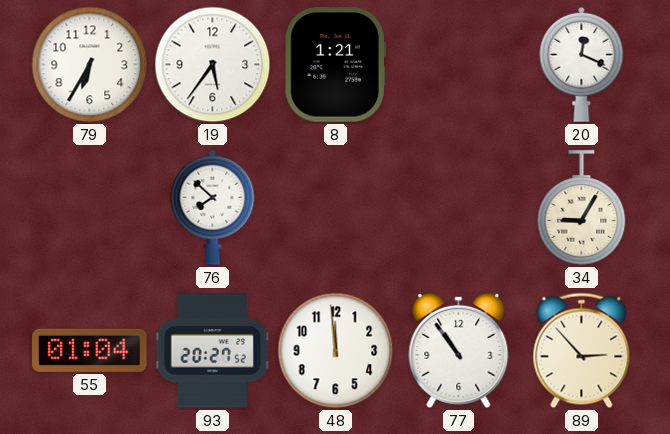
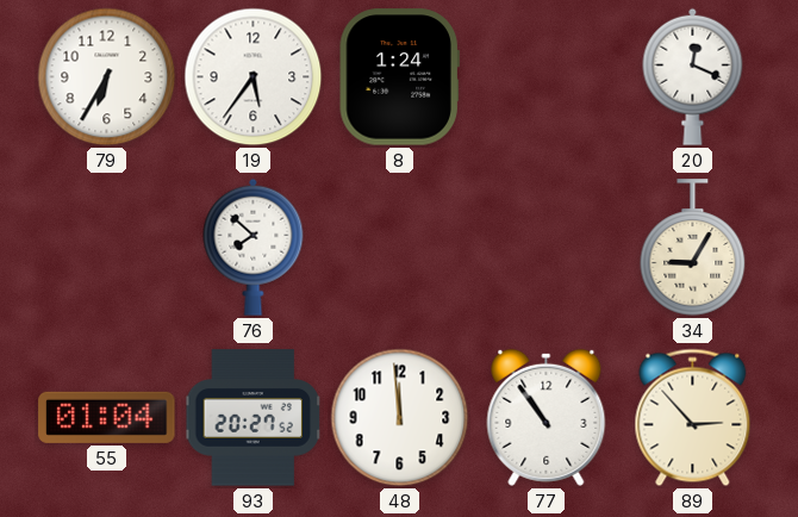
8: 1:21 -> 1:24
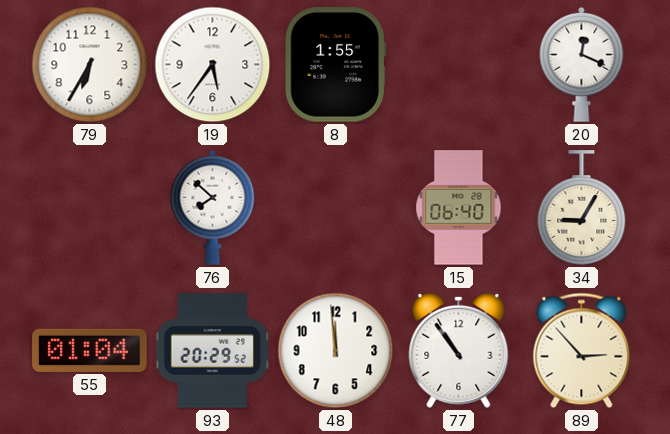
8: 1:24 -> 1:55
15: none -> 06:40
93: 20:27 -> 20:29
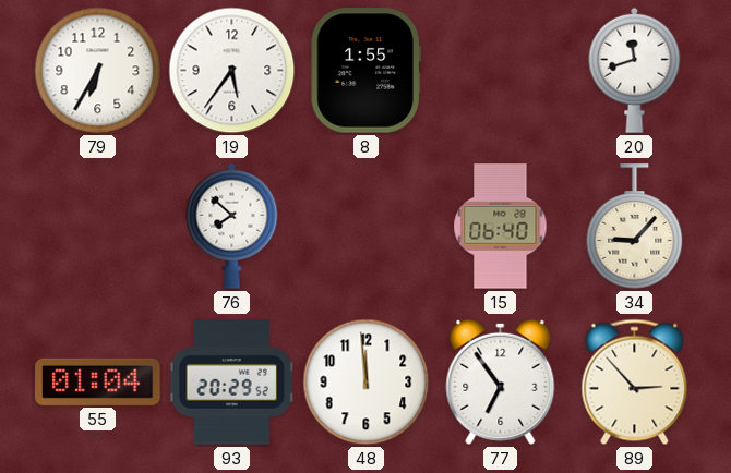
20: 12:19 -> 11:42
34: 9:05 -> 9:07
77: 10:54 -> 6:54
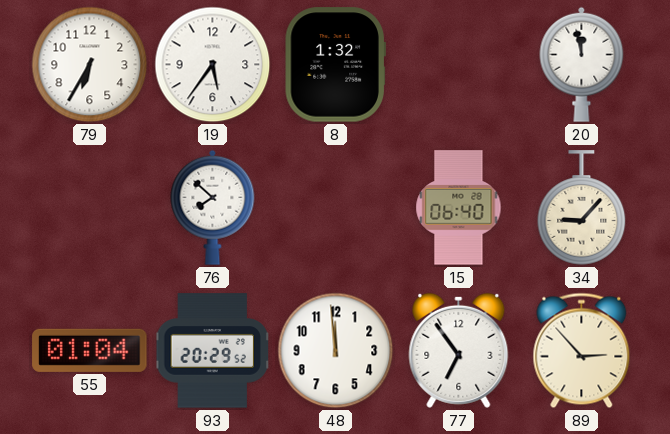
8: 1:55 -> 1:32
20: 11:42 -> 11:58
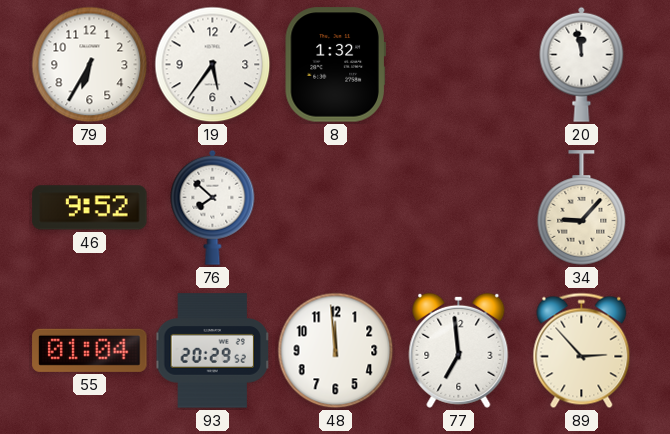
46: none -> 9:52
15: 06:40 -> none
77: 6:54 -> 6:59
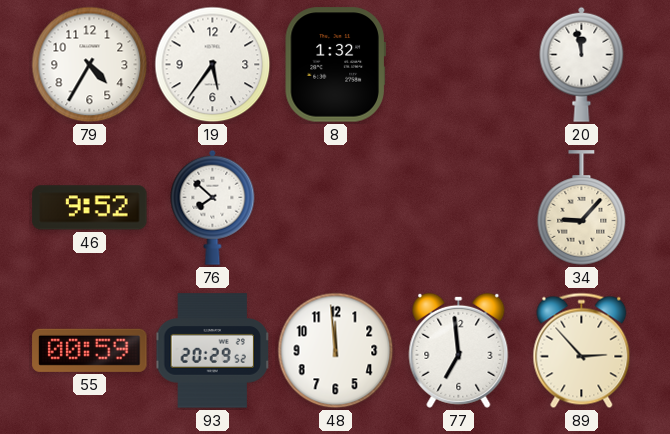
79: 6:35 -> 4:35
55: 01:04 -> 00:59
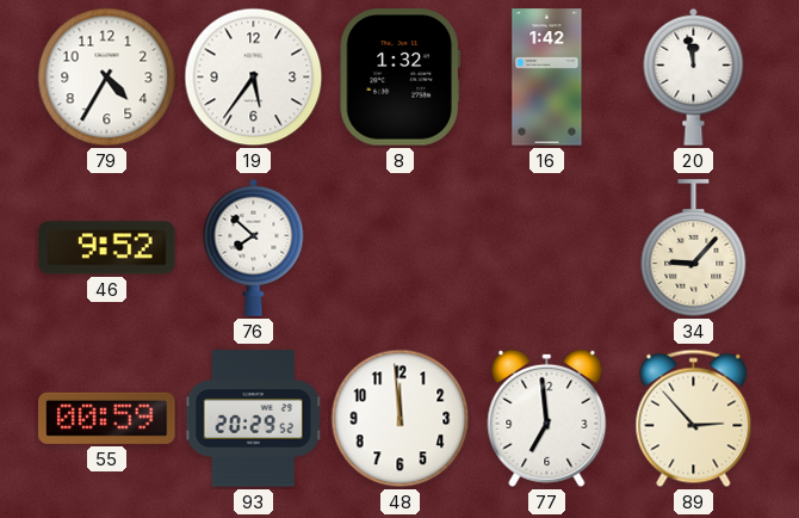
16: none -> 1:42
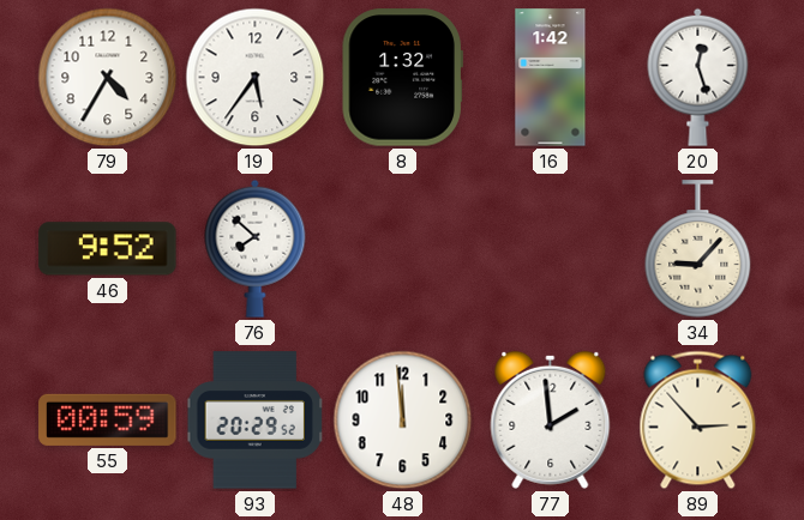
20: 11:58 -> 12:27
77: 6:59 -> 1:59
